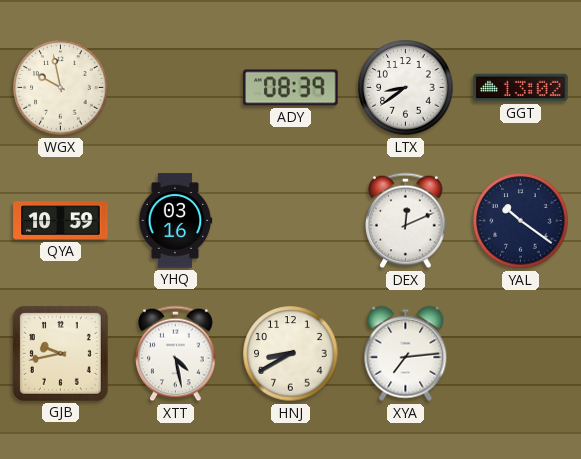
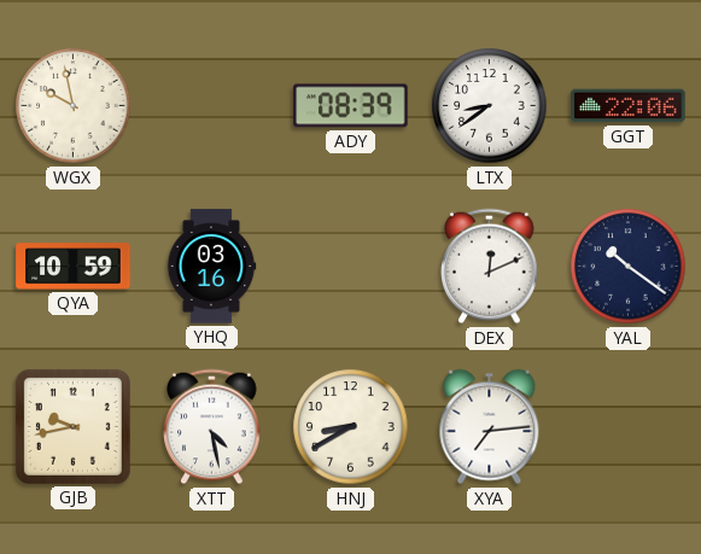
GGT: 13:02 -> 22:06
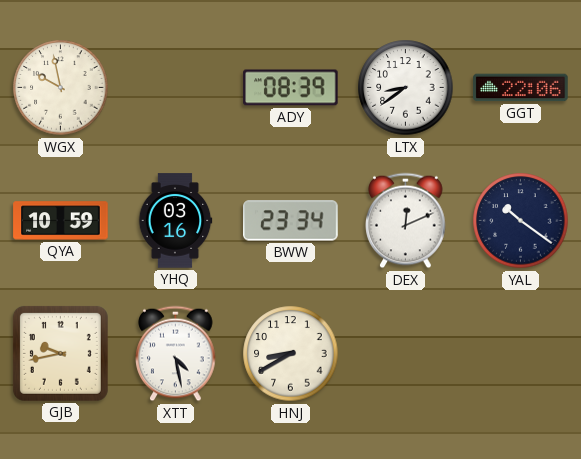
BWW: none -> 23:34
XYA: 7:14 -> none
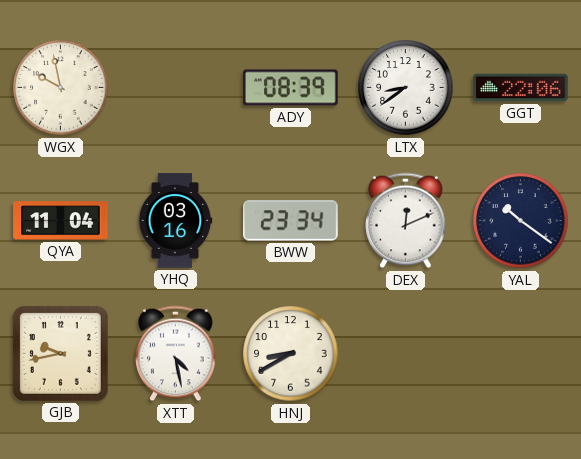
QYA: 10:59 -> 11:04
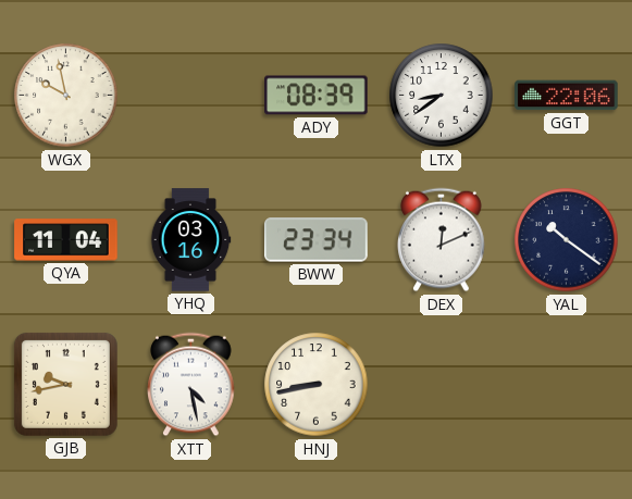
HNJ: 8:40 -> 8:43
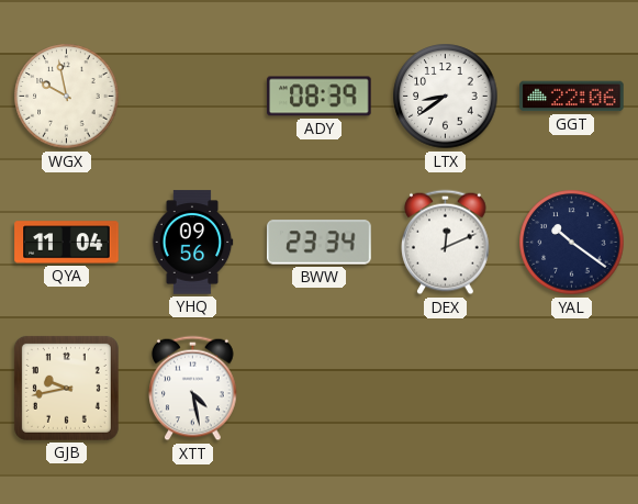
YHQ: 03:16 -> 09:56
HNJ: 8:43 -> none
